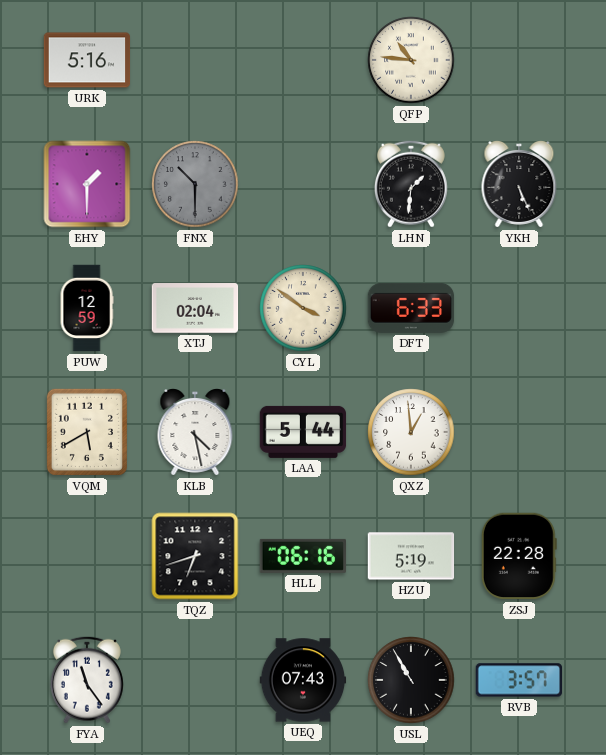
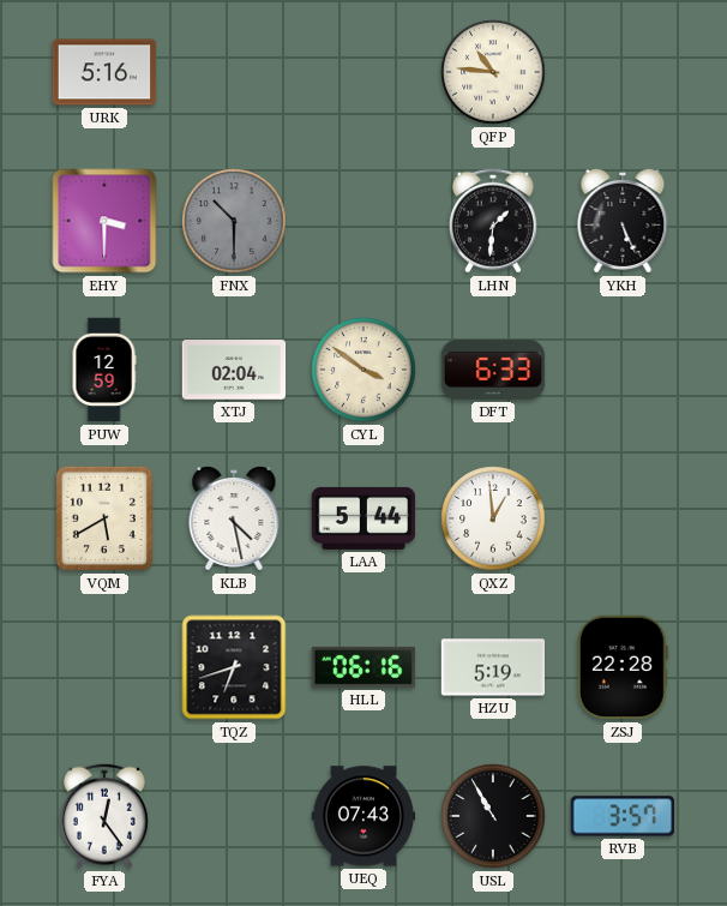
EHY: 1:30 -> 3:30
FYA: 11:24 -> 12:24
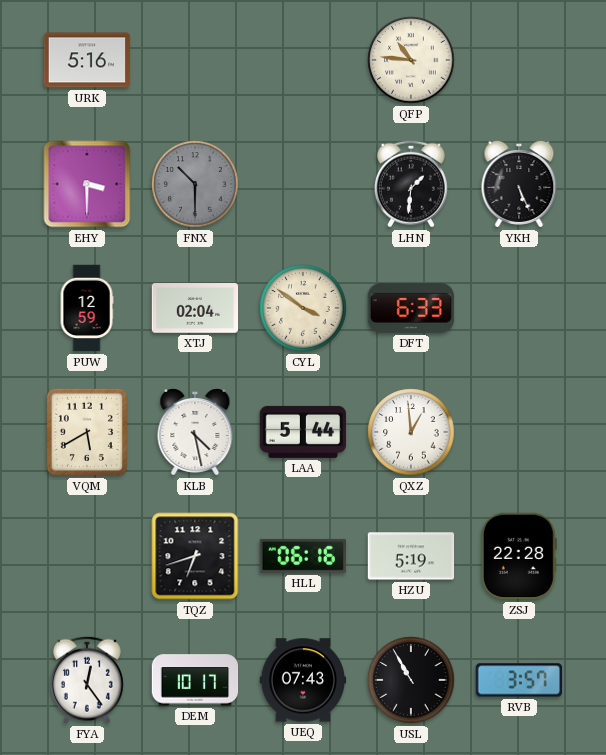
DEM: none -> 10:17
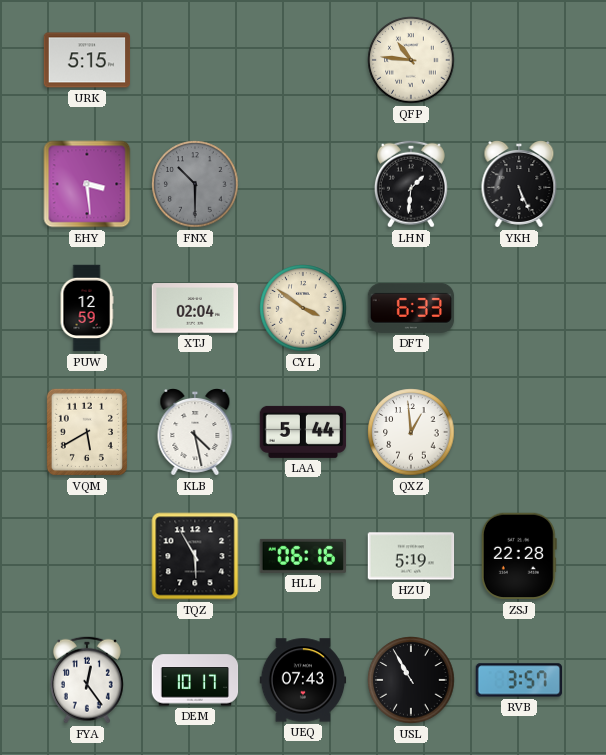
URK: 5:16 -> 5:15
EHY: 3:30 -> 3:29
TQZ: 6:42 -> 5:55
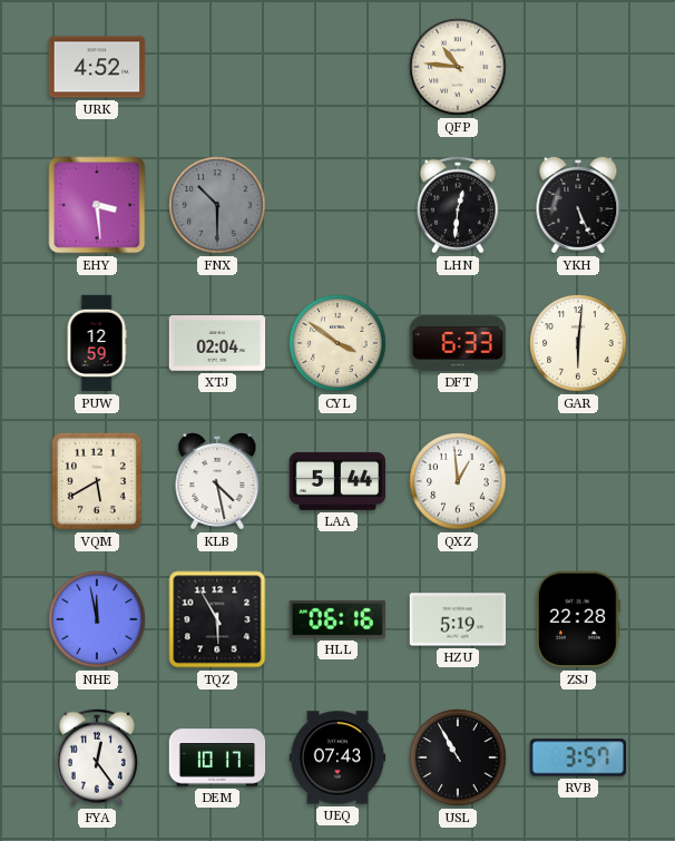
URK: 5:15 -> 4:52
LHN: 1:31 -> 12:31
GAR: none -> 6:01
NHE: none -> 11:58
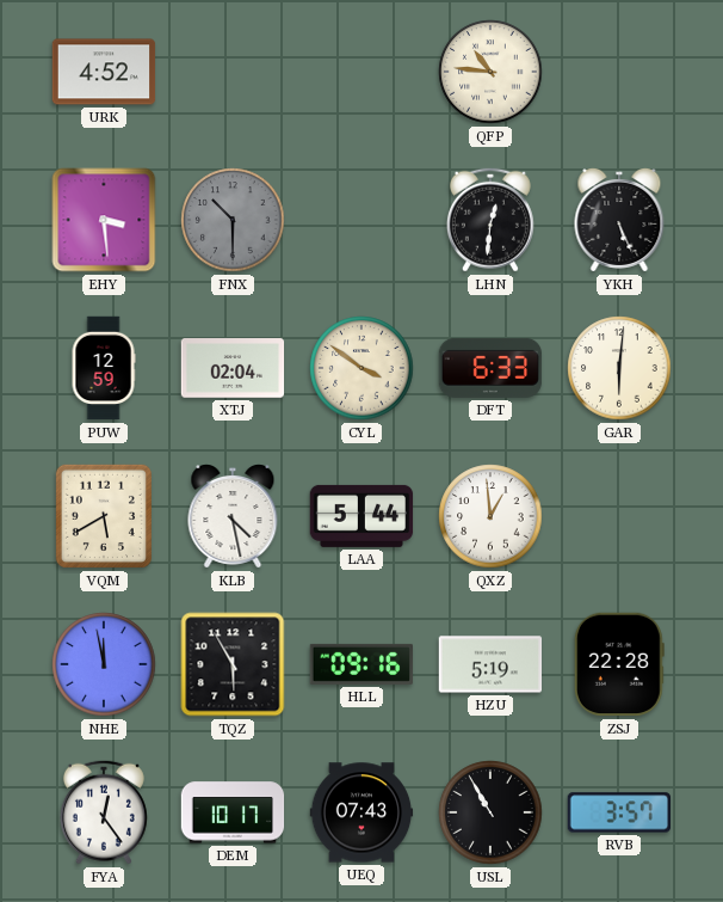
HLL: 06:16 -> 09:16
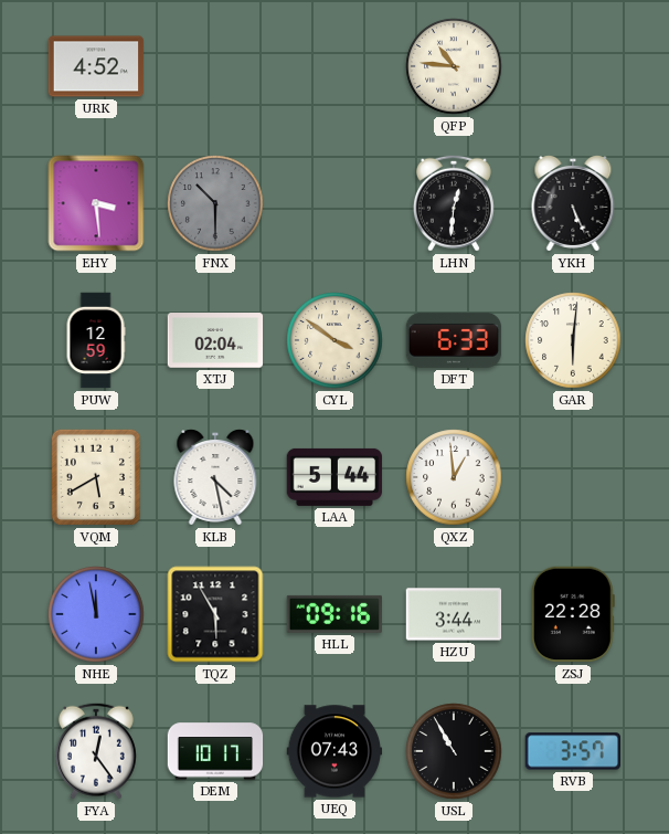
HZU: 5:19 -> 3:44
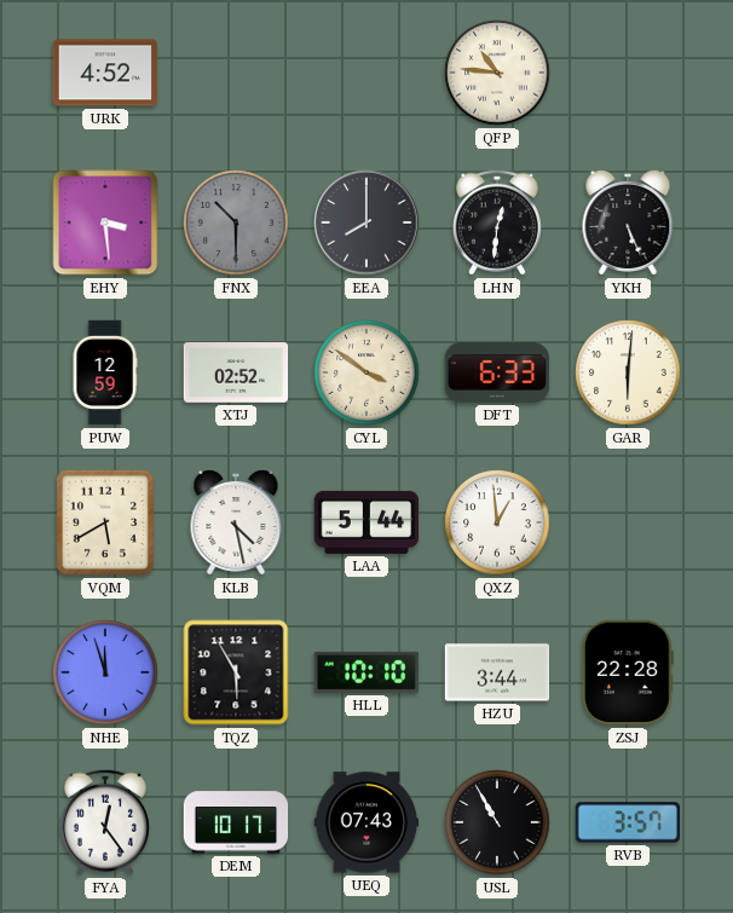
EEA: none -> 8:00
XTJ: 02:04 -> 02:52
NHE: 11:58 -> 11:57
HLL: 09:16 -> 10:10
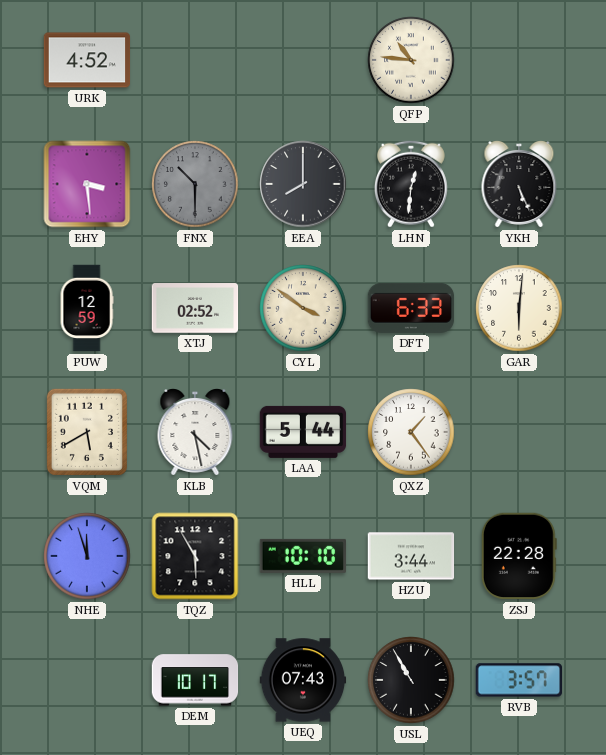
QXZ: 12:59 -> 1:24
FYA: 12:24 -> none
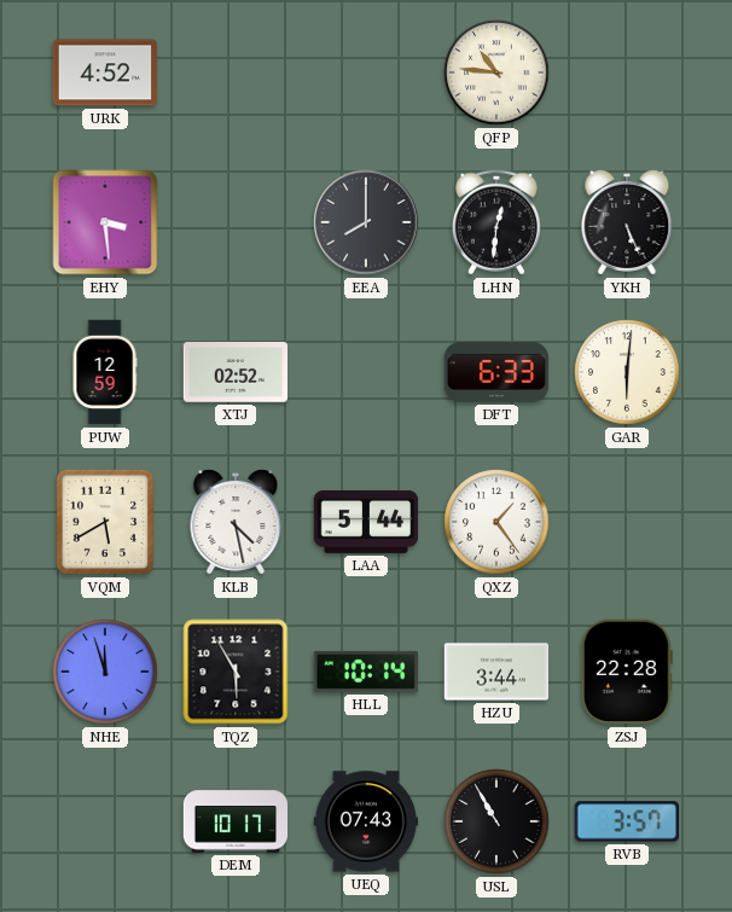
FNX: 10:30 -> none
CYL: 3:51 -> none
HLL: 10:10 -> 10:14
